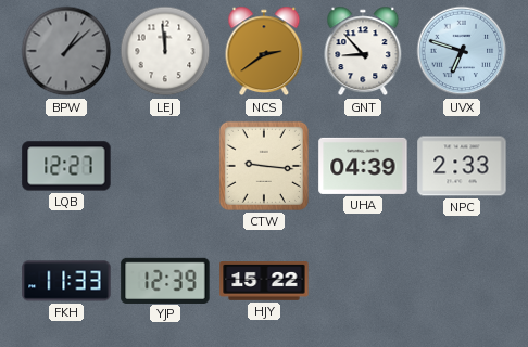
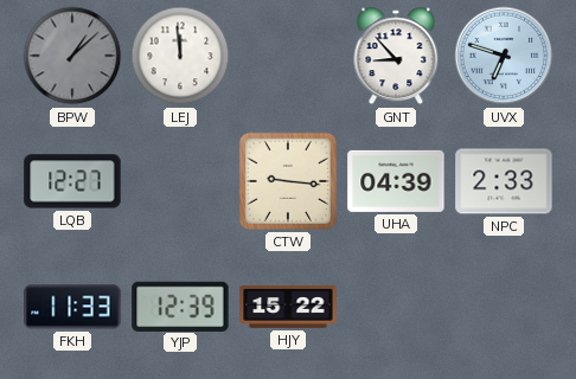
NCS: 2:39 -> none
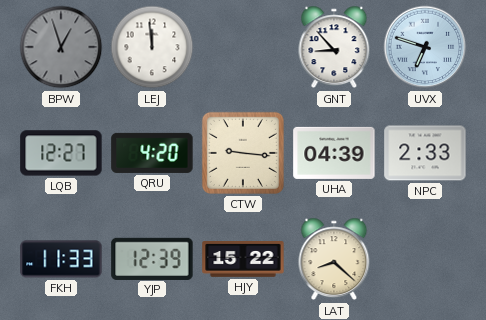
BPW: 1:08 -> 12:57
QRU: none -> 4:20
LAT: none -> 8:22
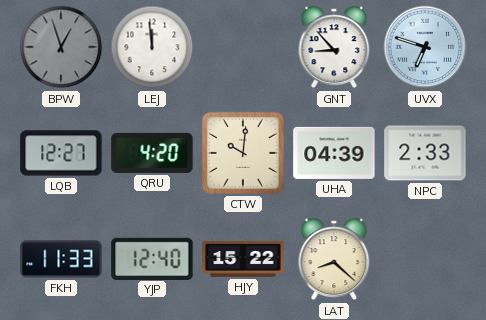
CTW: 9:16 -> 10:01
YJP: 12:39 -> 12:40
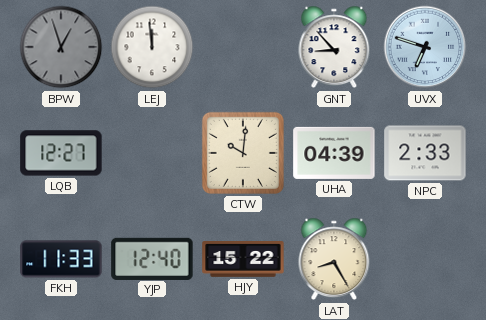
QRU: 4:20 -> none
LAT: 8:22 -> 8:25
